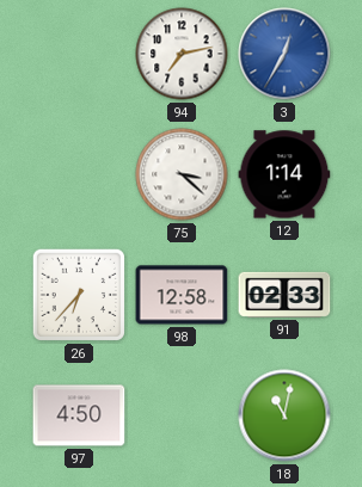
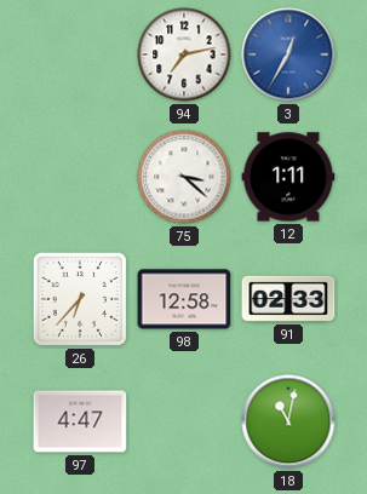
12: 1:14 -> 1:11
97: 4:50 -> 4:47
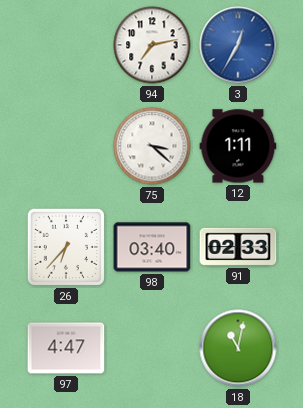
98: 12:58 -> 03:40
